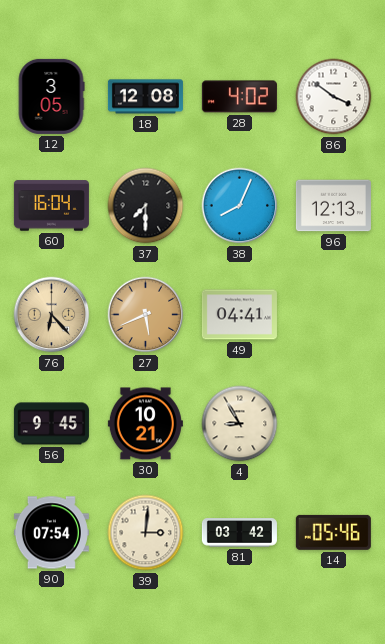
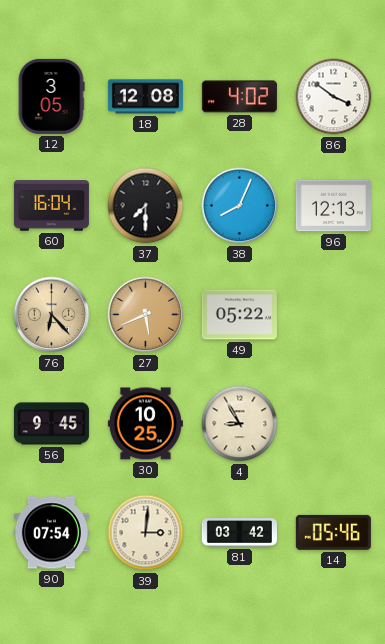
49: 04:41 -> 05:22
30: 10:21 -> 10:25
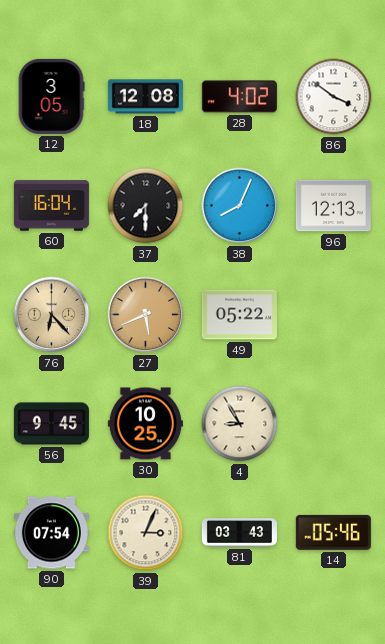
39: 3:01 -> 3:04
81: 03:42 -> 03:43
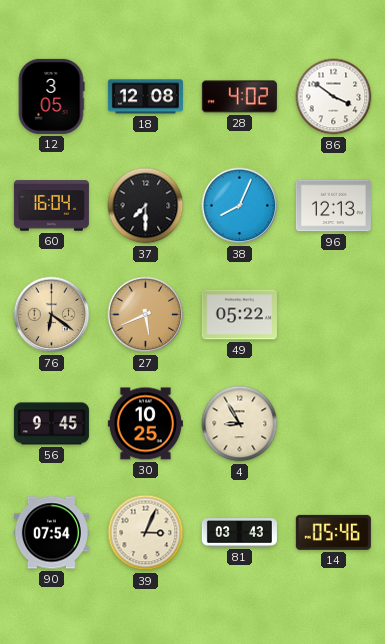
76: 6:23 -> 6:21
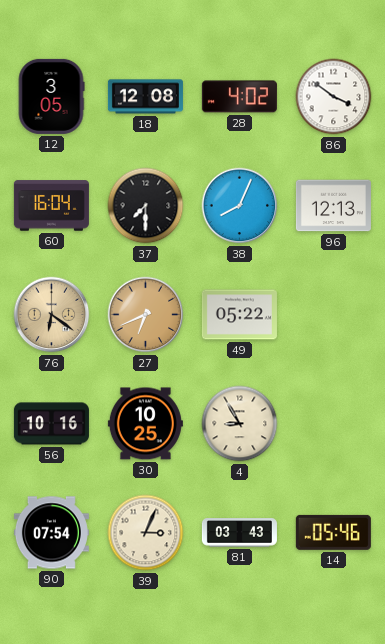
27: 5:41 -> 6:41
56: 9:45 -> 10:16
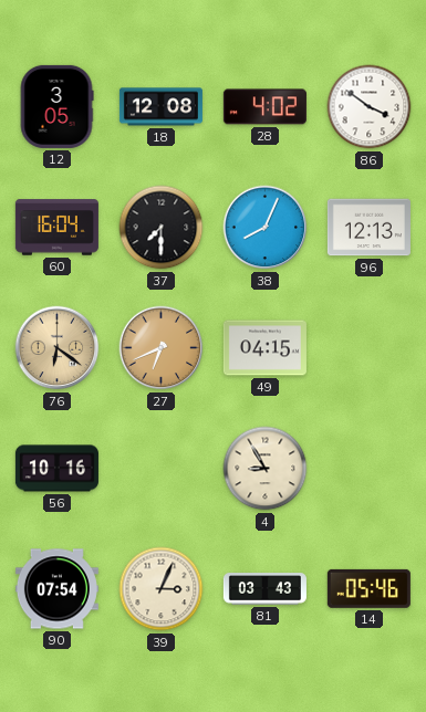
49: 05:22 -> 04:15
30: 10:25 -> none
